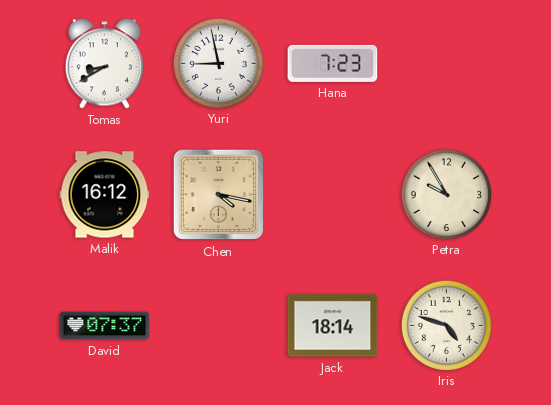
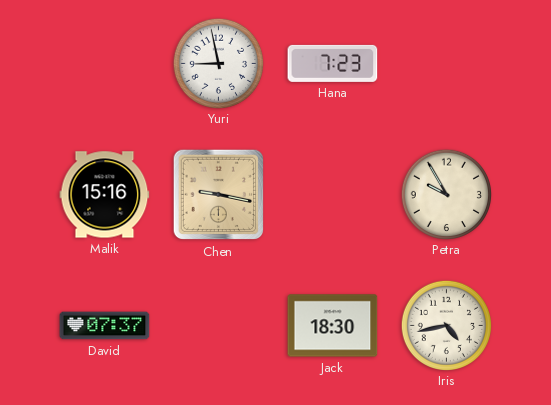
Tomas: 8:40 -> none
Malik: 16:12 -> 15:16
Chen: 4:17 -> 9:17
Jack: 18:14 -> 18:30
Iris: 4:48 -> 4:43
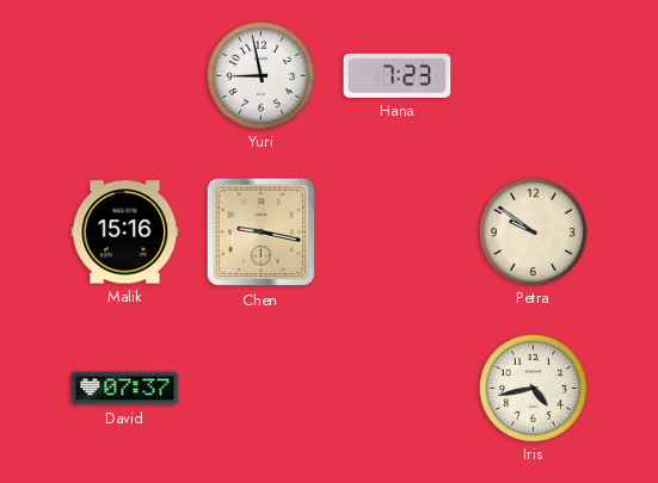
Petra: 9:55 -> 9:51
Jack: 18:30 -> none
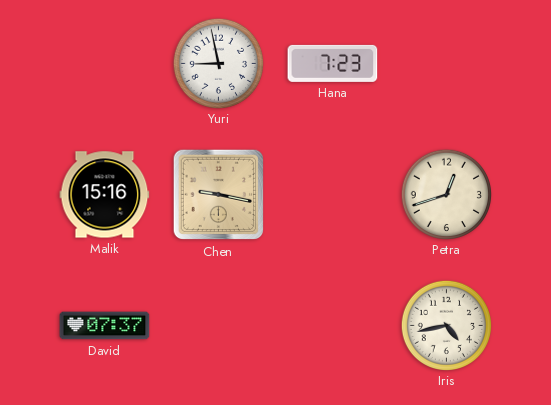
Petra: 9:51 -> 12:42
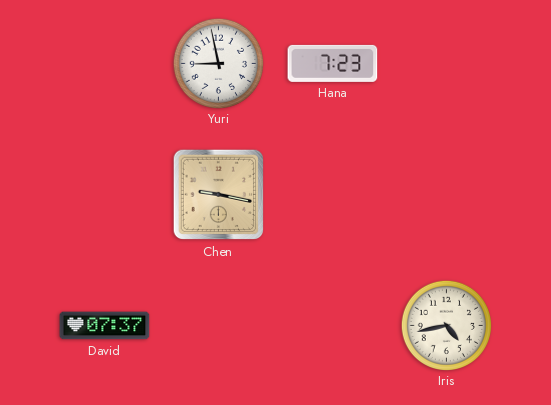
Malik: 15:16 -> none
Petra: 12:42 -> none
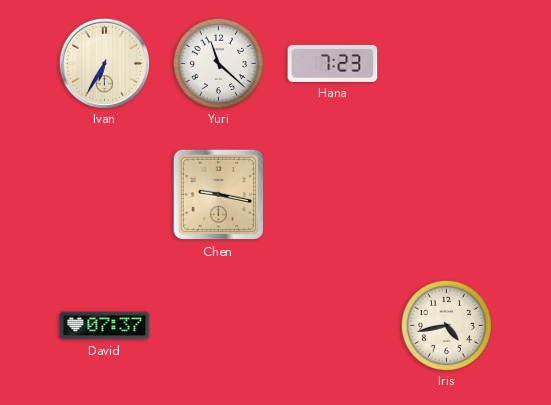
Ivan: none -> 6:35
Yuri: 8:58 -> 11:22
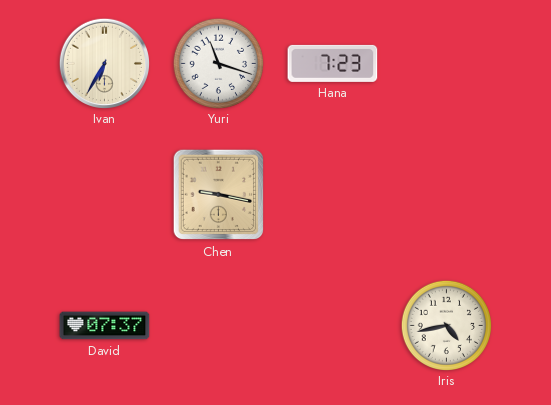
Yuri: 11:22 -> 11:18
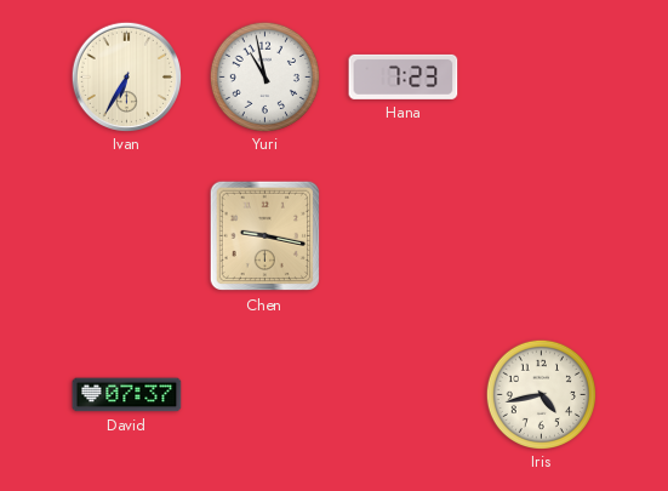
Yuri: 11:18 -> 10:58
